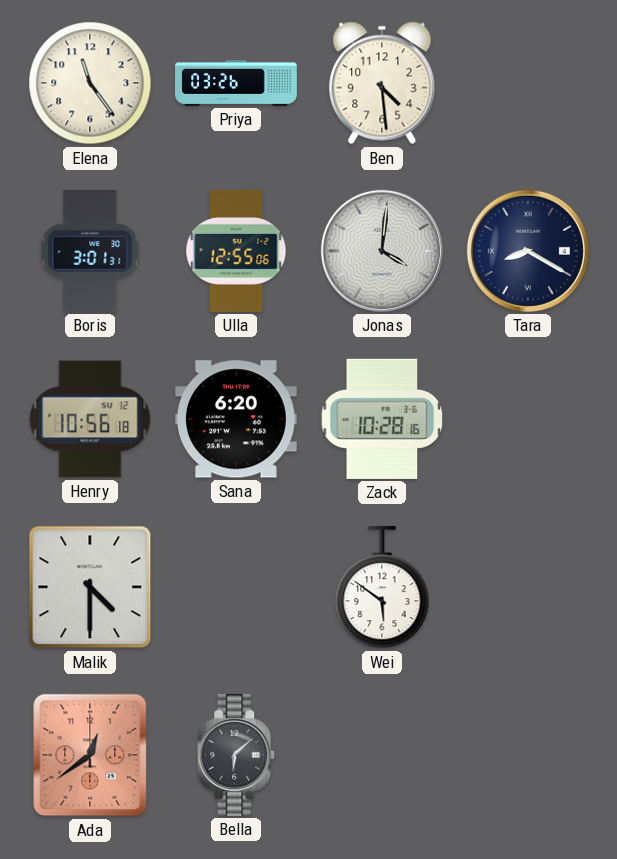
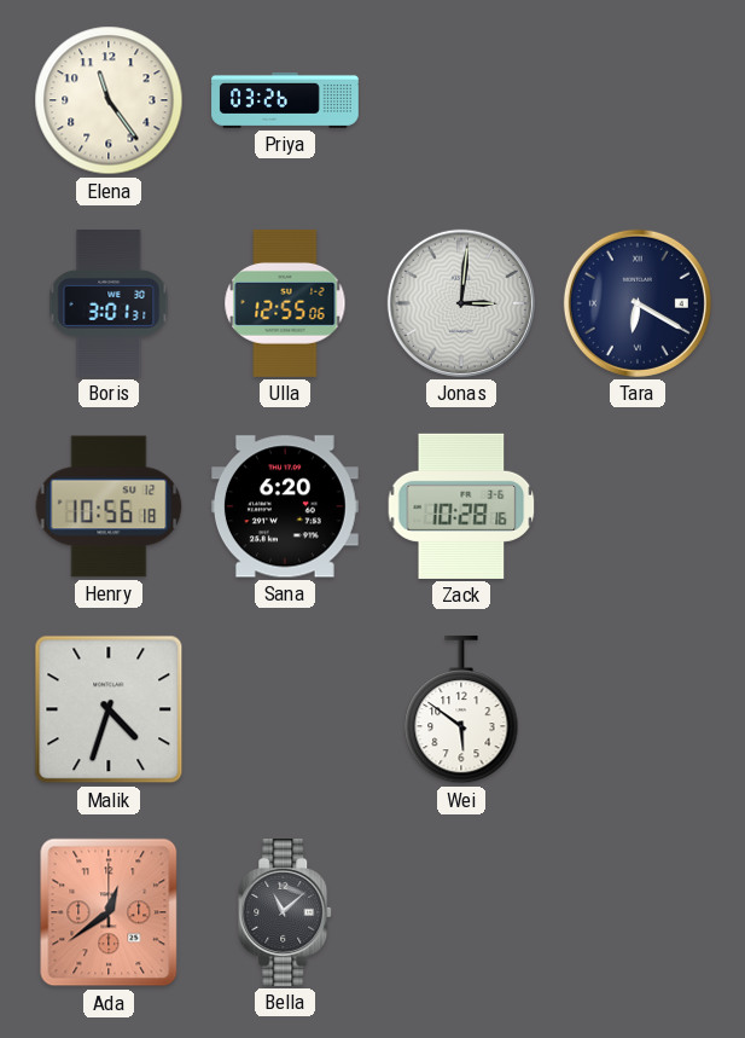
Ben: 4:29 -> none
Jonas: 4:01 -> 3:01
Tara: 8:20 -> 6:20
Malik: 4:30 -> 4:33
Bella: 6:08 -> 11:08
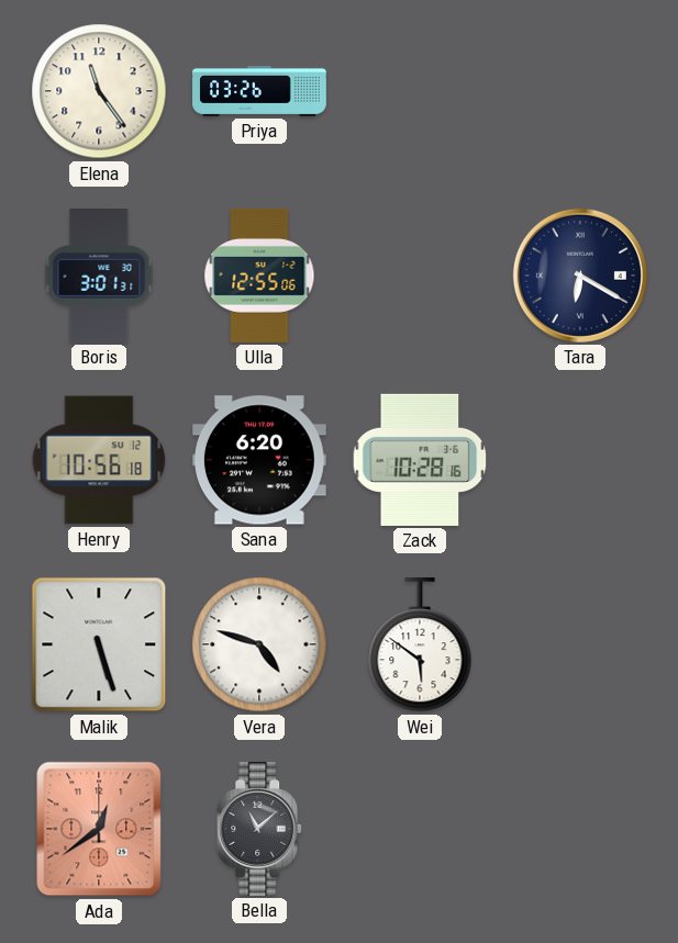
Jonas: 3:01 -> none
Malik: 4:33 -> 5:27
Vera: none -> 4:48
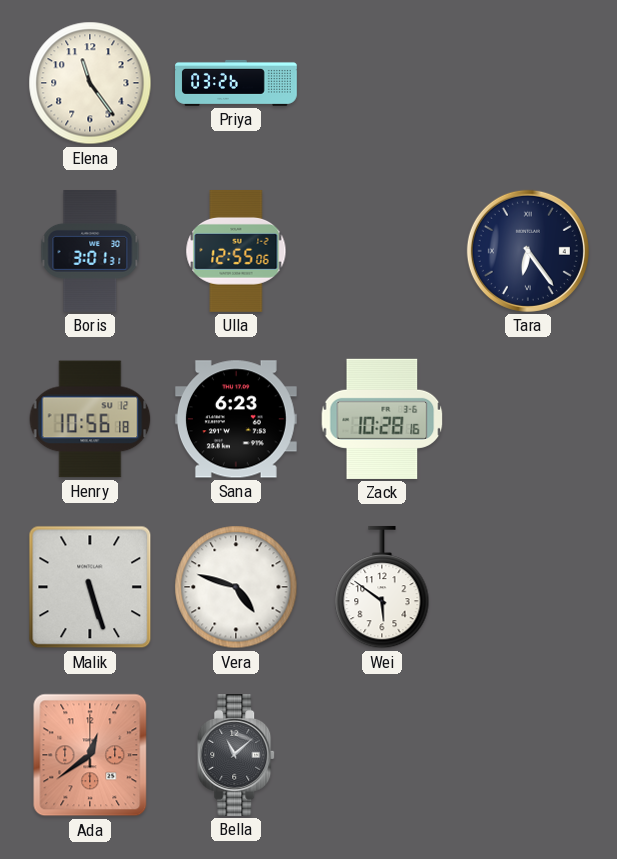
Tara: 6:20 -> 6:24
Sana: 6:20 -> 6:23
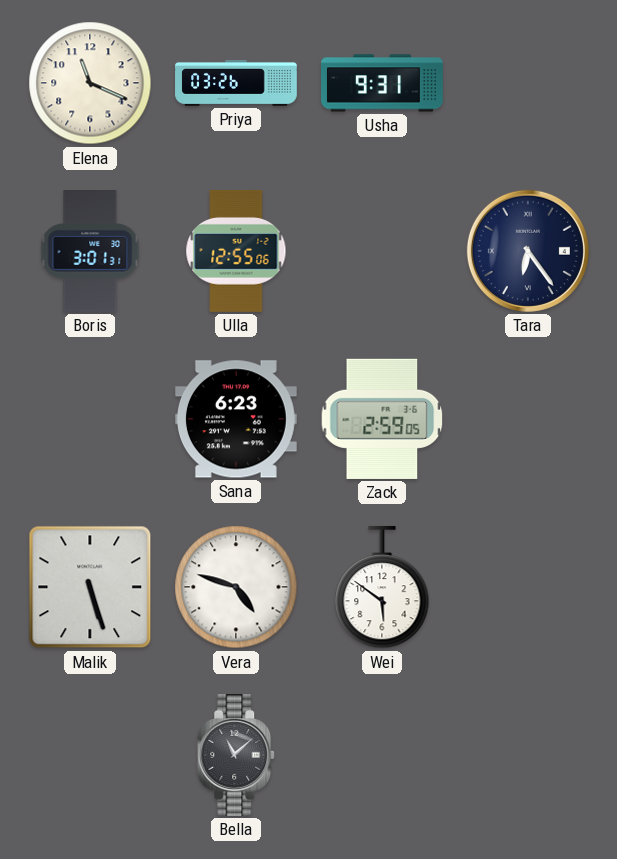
Elena: 11:24 -> 11:19
Usha: none -> 9:31
Henry: 10:56 -> none
Zack: 10:28 -> 2:59
Ada: 12:39 -> none
